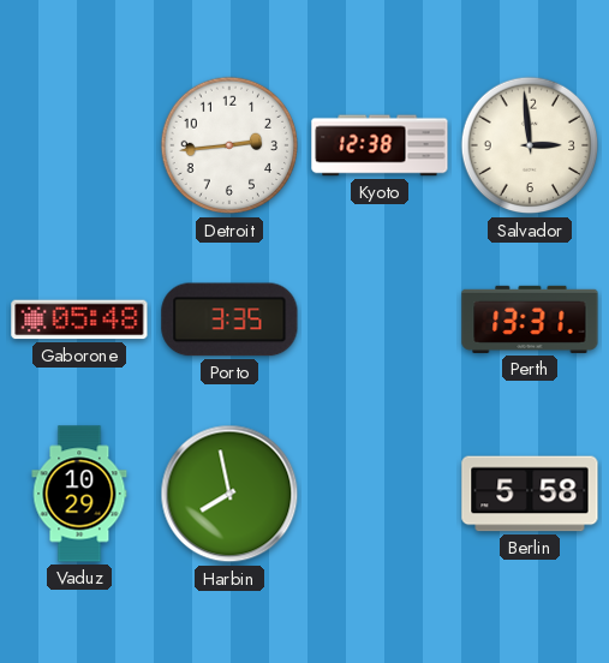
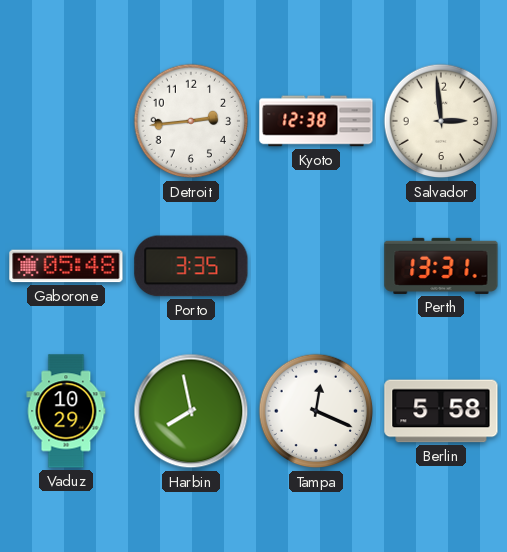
Tampa: none -> 12:19
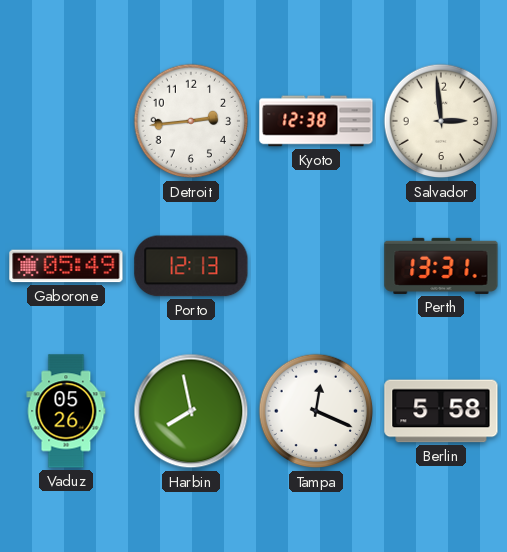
Gaborone: 05:48 -> 05:49
Porto: 3:35 -> 12:13
Vaduz: 10:29 -> 05:26
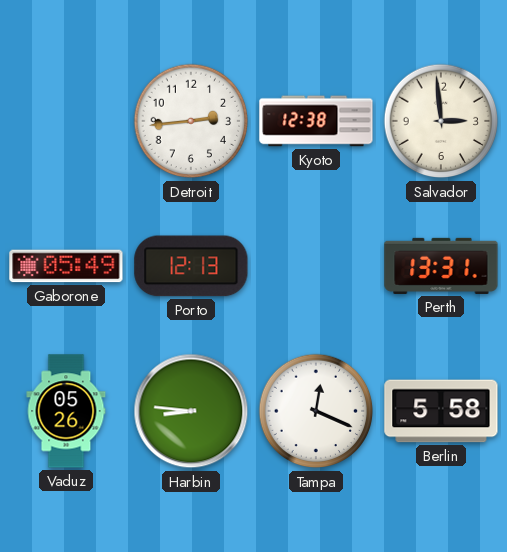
Harbin: 7:58 -> 8:46
